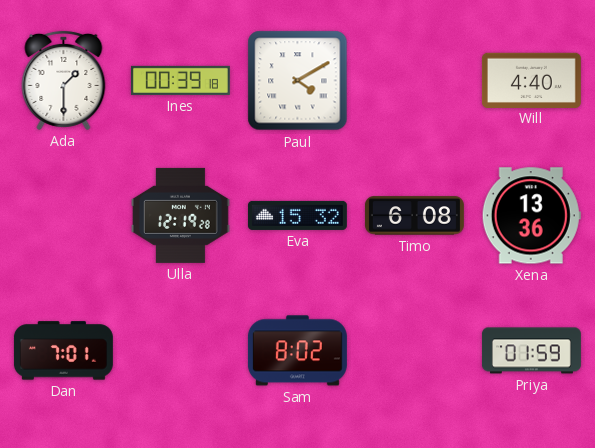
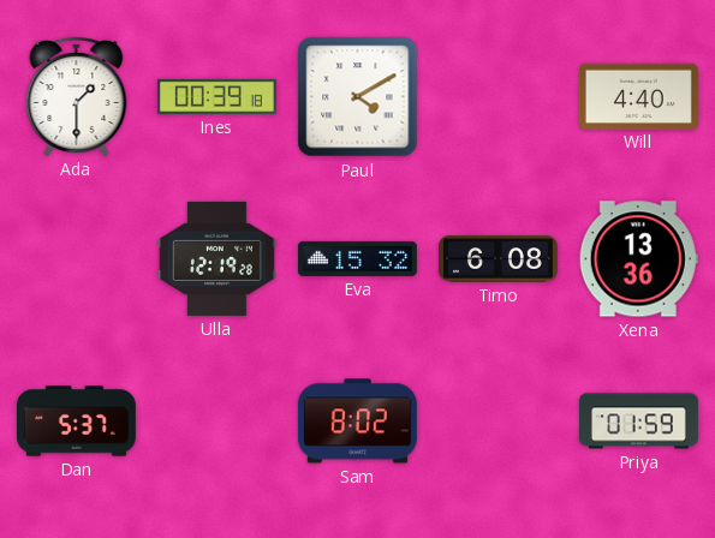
Dan: 7:01 -> 5:37
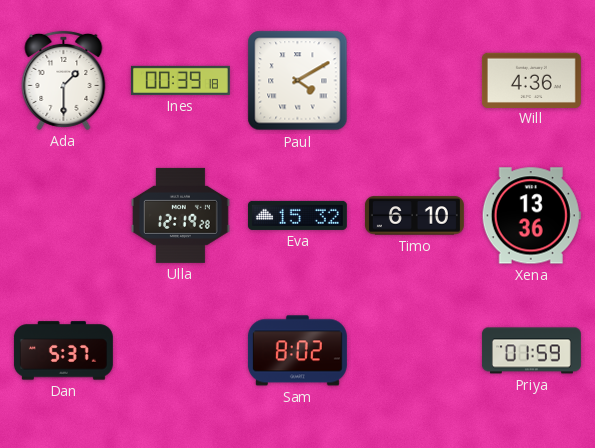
Will: 4:40 -> 4:36
Timo: 6:08 -> 6:10
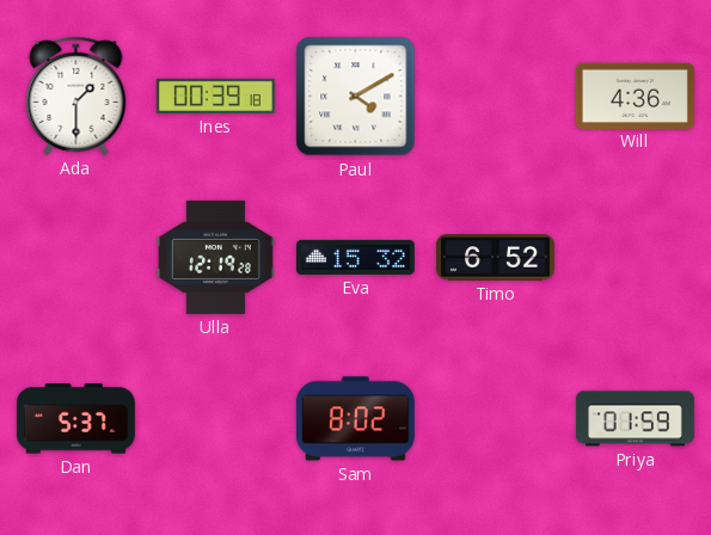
Timo: 6:10 -> 6:52
Xena: 13:36 -> none
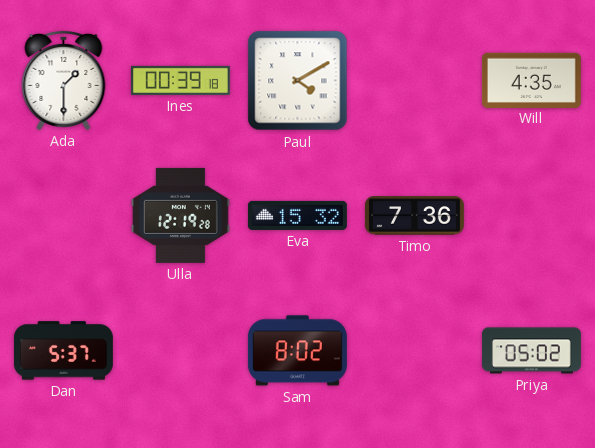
Will: 4:36 -> 4:35
Timo: 6:52 -> 7:36
Priya: 01:59 -> 05:02
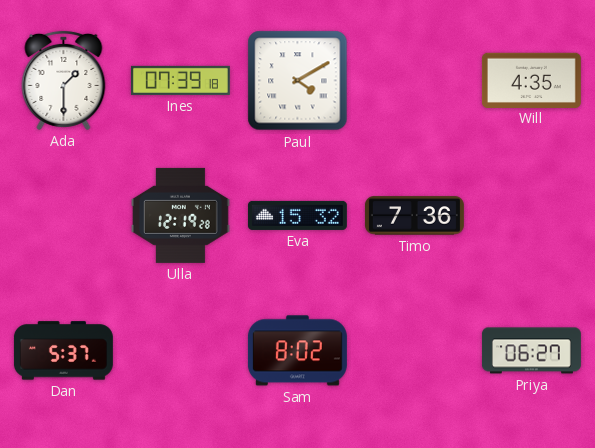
Ines: 00:39 -> 07:39
Priya: 05:02 -> 06:27
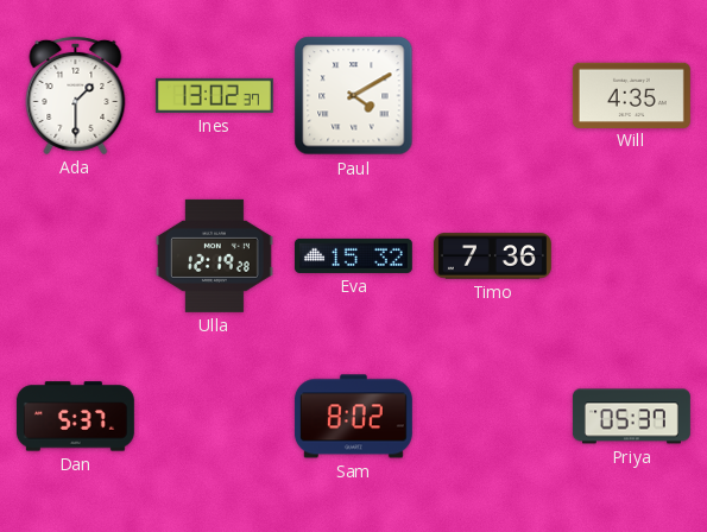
Ines: 07:39 -> 13:02
Priya: 06:27 -> 05:37
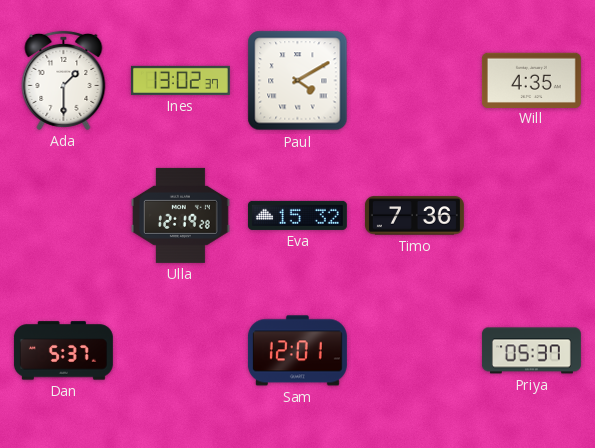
Sam: 8:02 -> 12:01
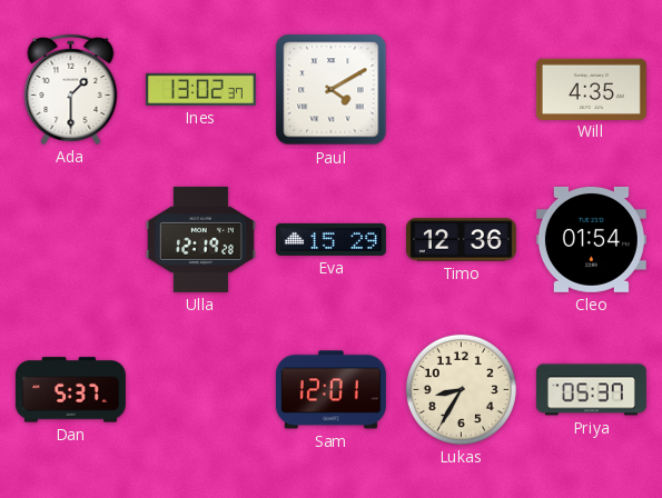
Eva: 15:32 -> 15:29
Timo: 7:36 -> 12:36
Cleo: none -> 01:54
Lukas: none -> 8:35
